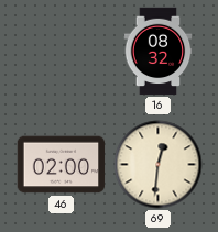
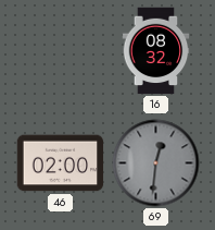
69 dial: cream -> grey
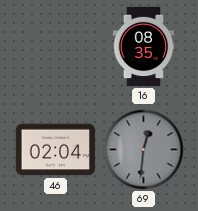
16: 08:32 -> 08:35
46: 02:00 -> 02:04
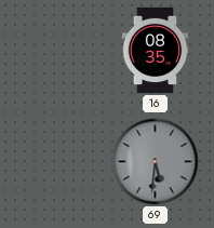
46: 02:04 -> none
69: 12:31 -> 5:31
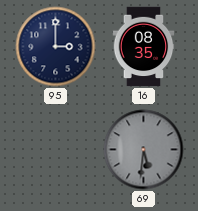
95: none -> 3:00
